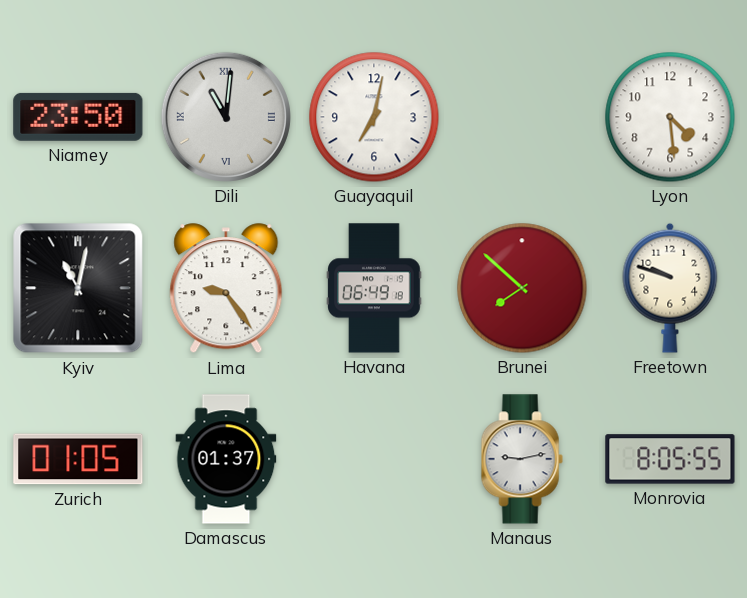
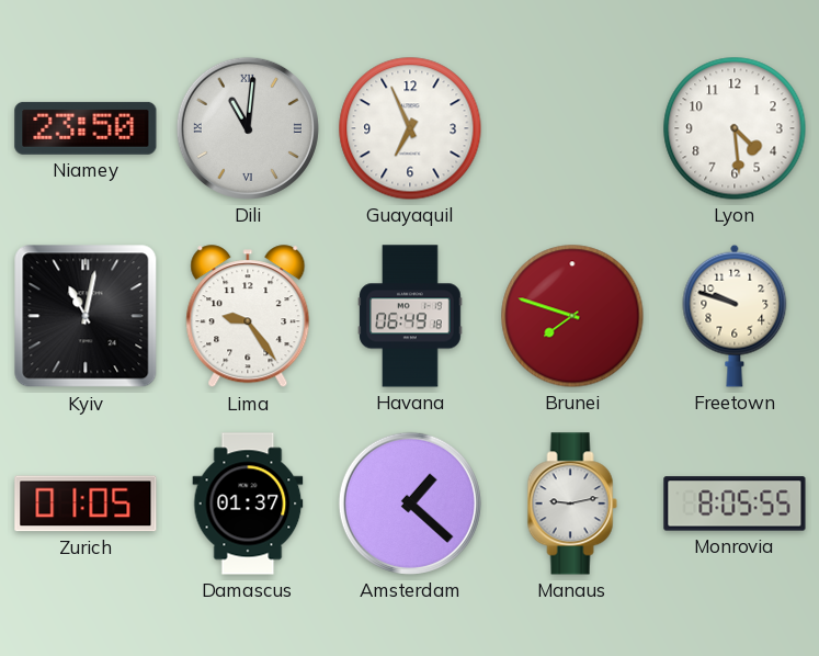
Guayaquil: 7:02 -> 6:56
Brunei: 7:52 -> 7:48
Amsterdam: none -> 1:22
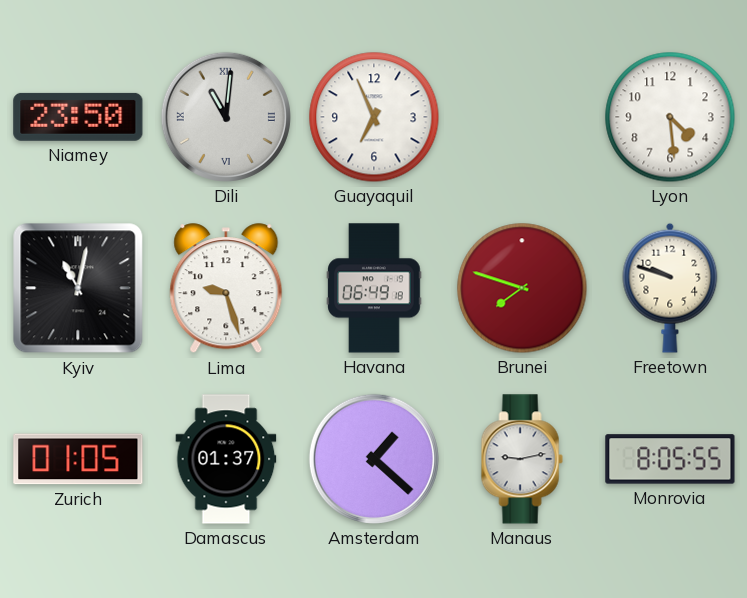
Lima: 9:24 -> 9:27
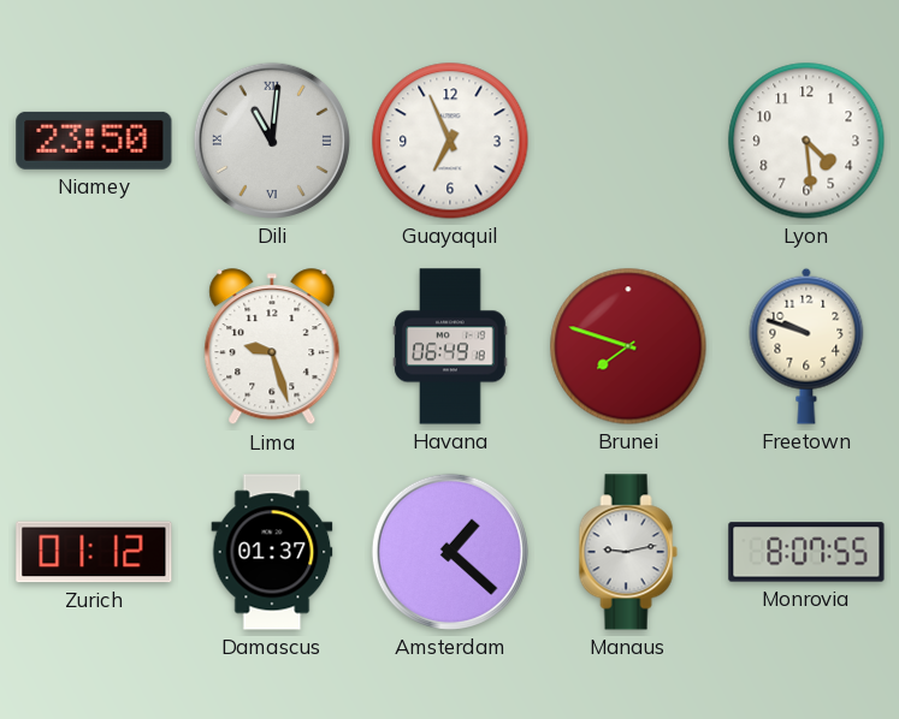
Kyiv: 11:02 -> none
Zurich: 01:05 -> 01:12
Monrovia: 8:05 -> 8:07
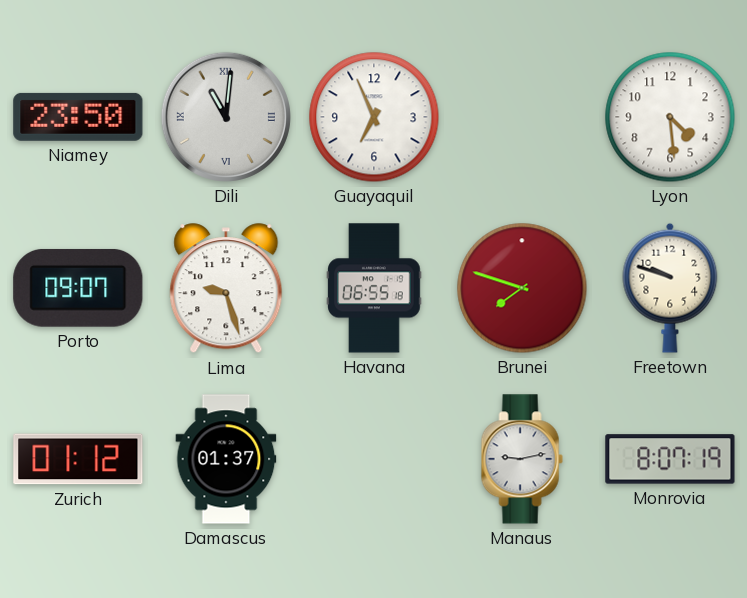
Porto: none -> 09:07
Havana: 06:49 -> 06:55
Amsterdam: 1:22 -> none
Monrovia: 8:07:55 -> 8:07:19
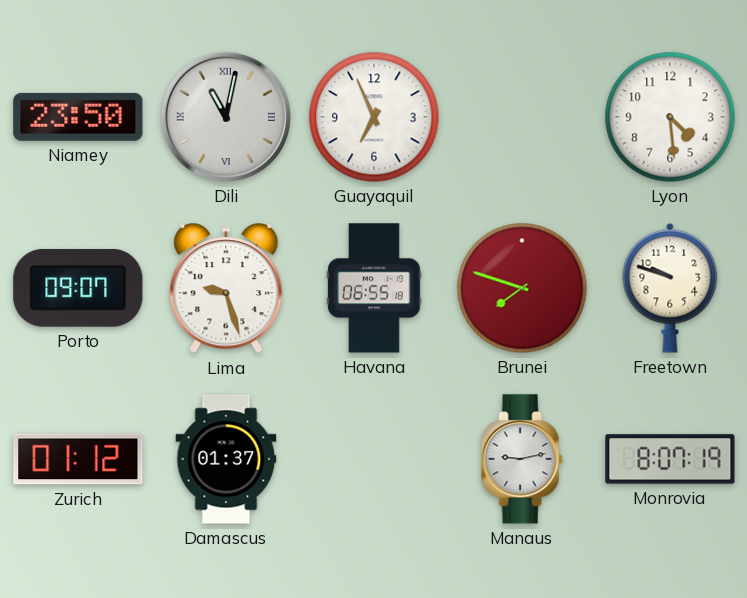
Dili: 11:01 -> 11:02
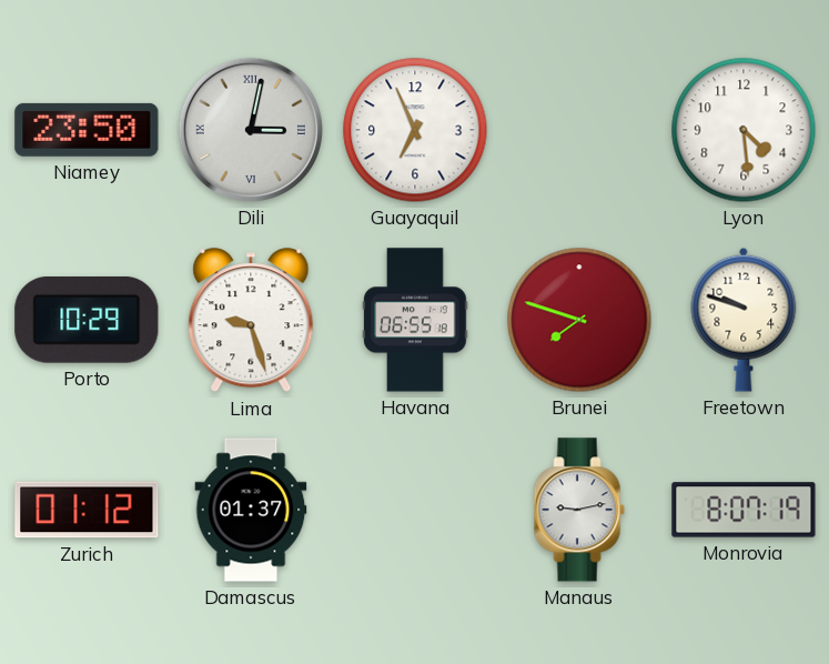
Dili: 11:02 -> 3:02
Porto: 09:07 -> 10:29
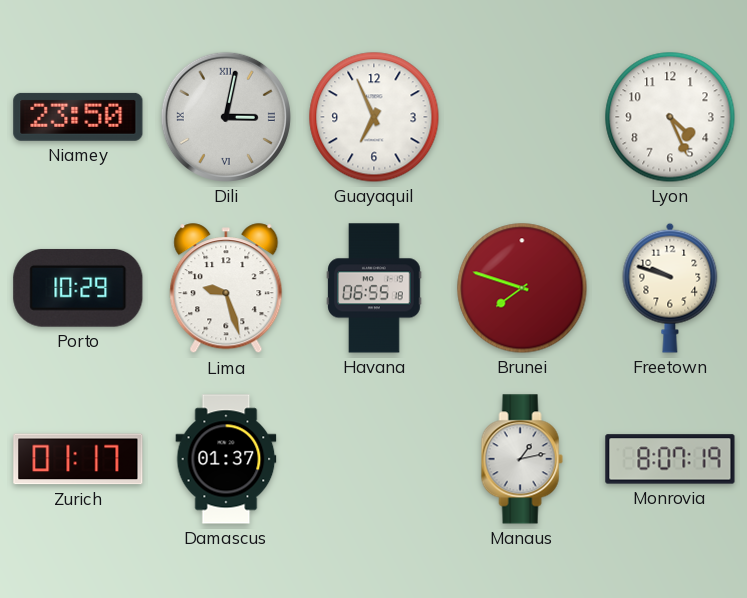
Lyon: 4:29 -> 4:26
Zurich: 01:12 -> 01:17
Manaus: 9:13 -> 1:13
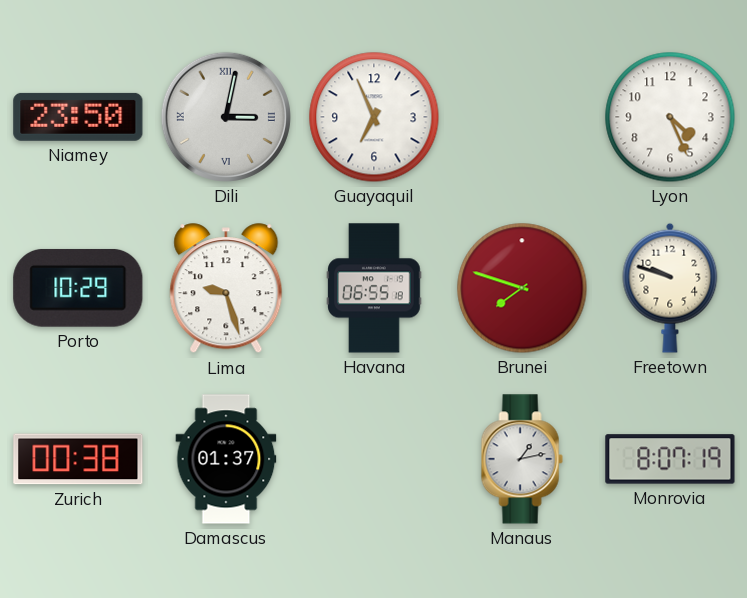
Zurich: 01:17 -> 00:38
